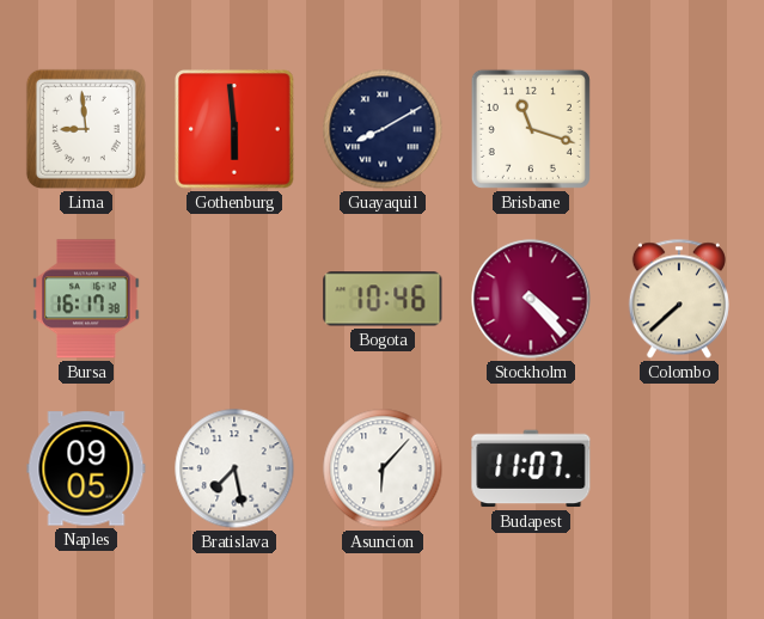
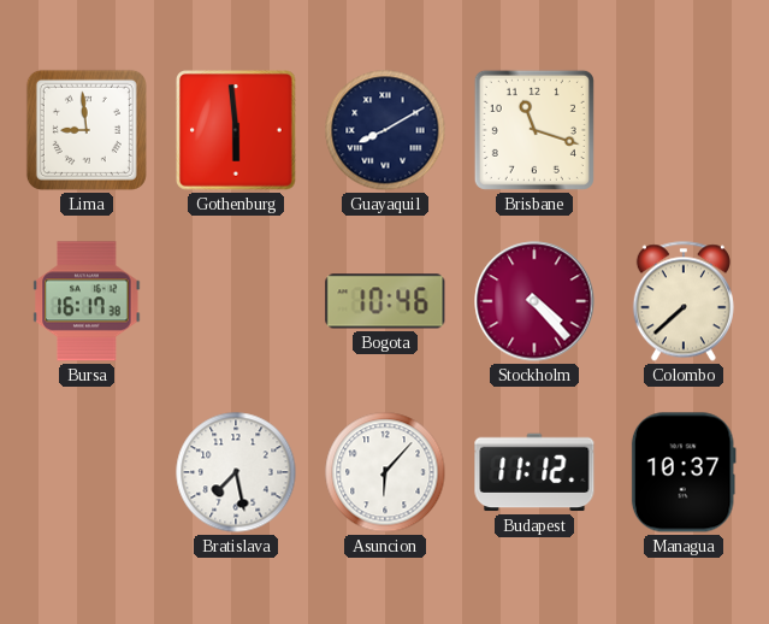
Naples: 09:05 -> none
Budapest: 11:07 -> 11:12
Managua: none -> 10:37
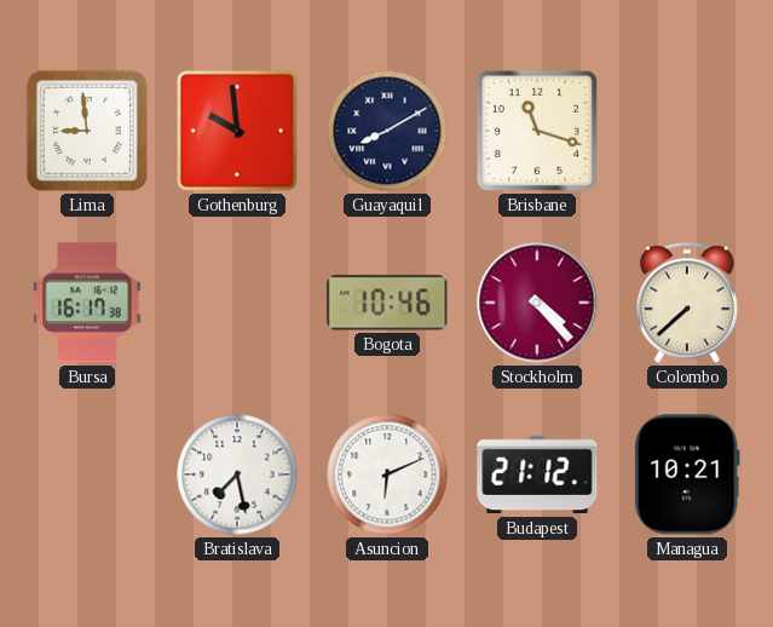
Gothenburg: 5:59 -> 9:59
Asuncion: 6:07 -> 6:11
Budapest: 11:12 -> 21:12
Managua: 10:37 -> 10:21
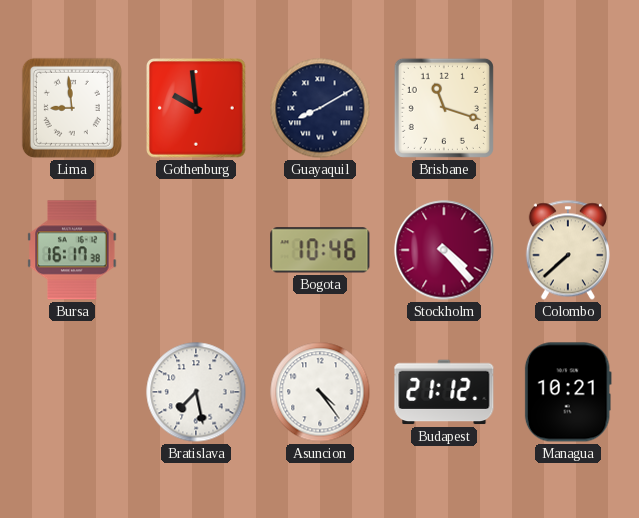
Asuncion: 6:11 -> 4:24
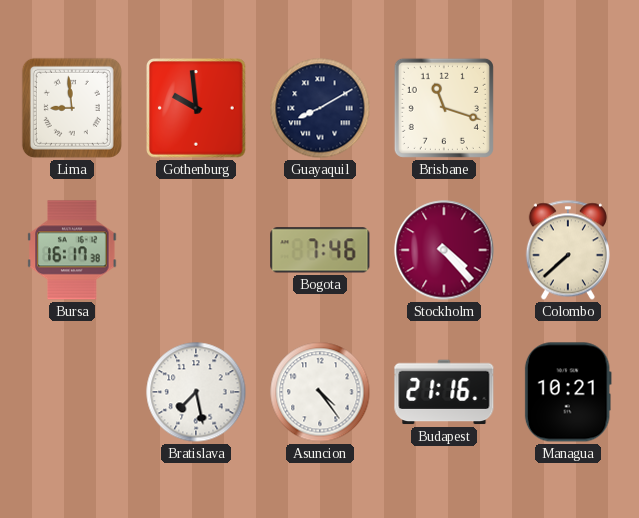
Bogota: 10:46 -> 7:46
Budapest: 21:12 -> 21:16
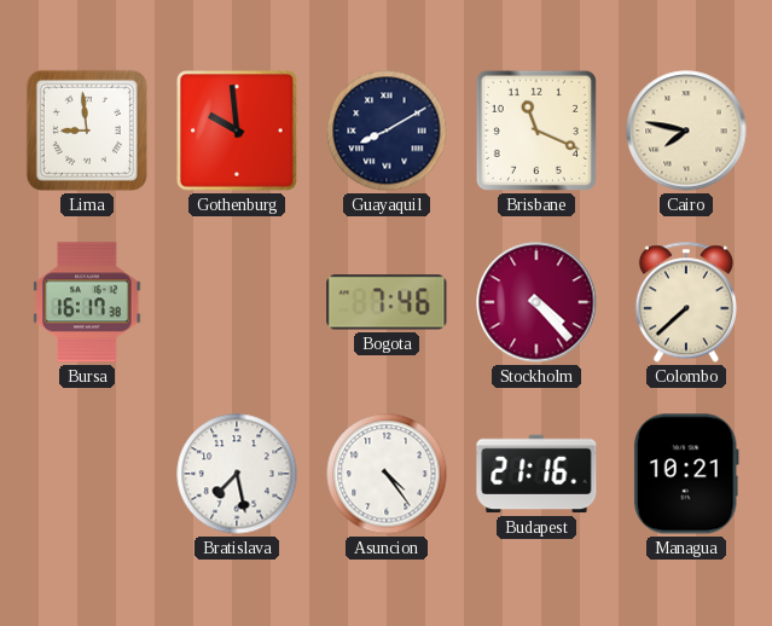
Brisbane: 11:18 -> 11:19
Cairo: none -> 7:47
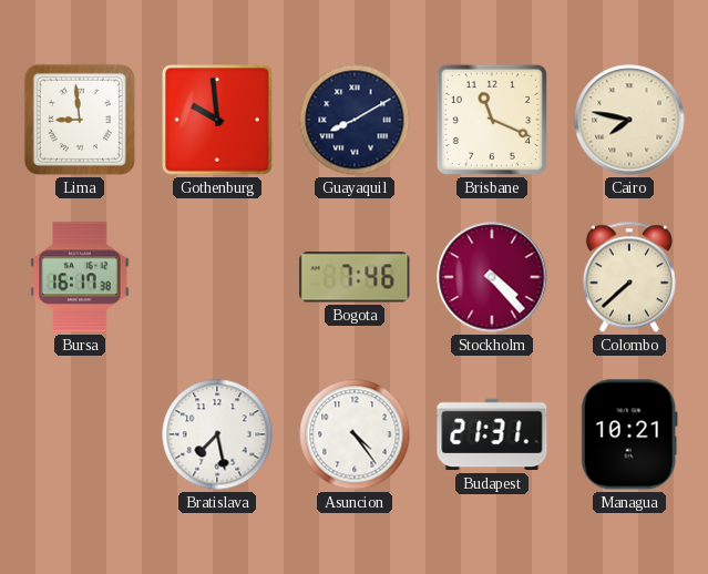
Budapest: 21:16 -> 21:31
